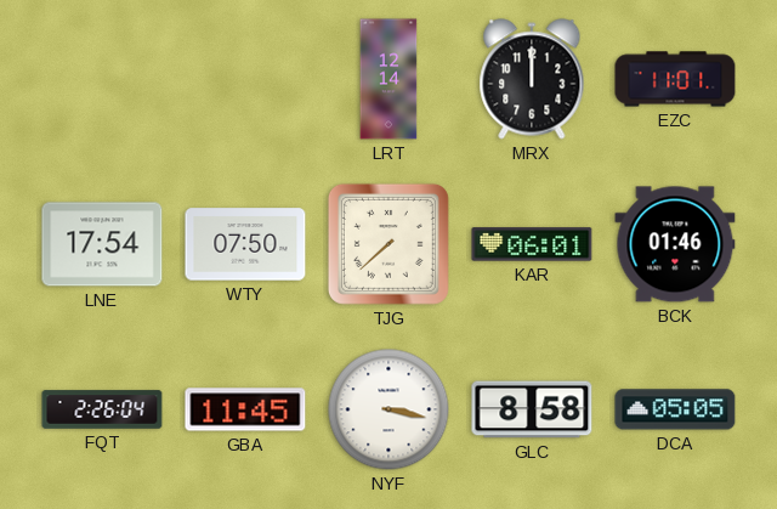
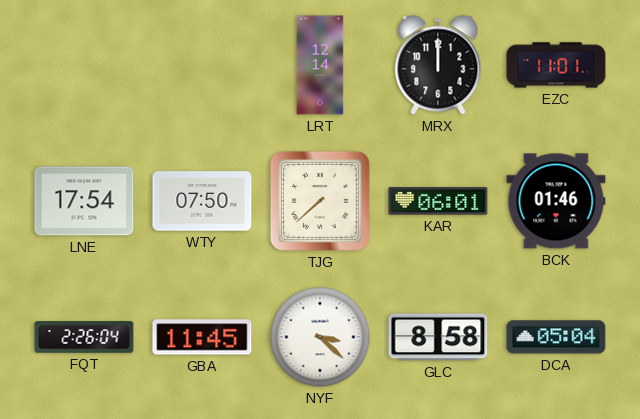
NYF: 3:17 -> 3:22
DCA: 05:05 -> 05:04
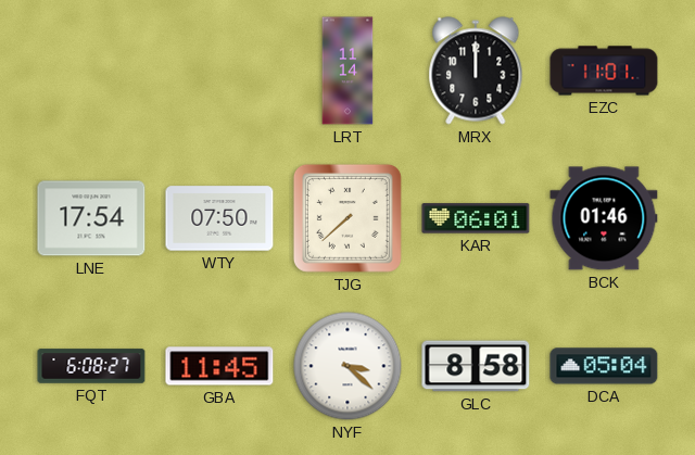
LRT: 12:14 -> 11:14
FQT: 2:26 -> 6:08
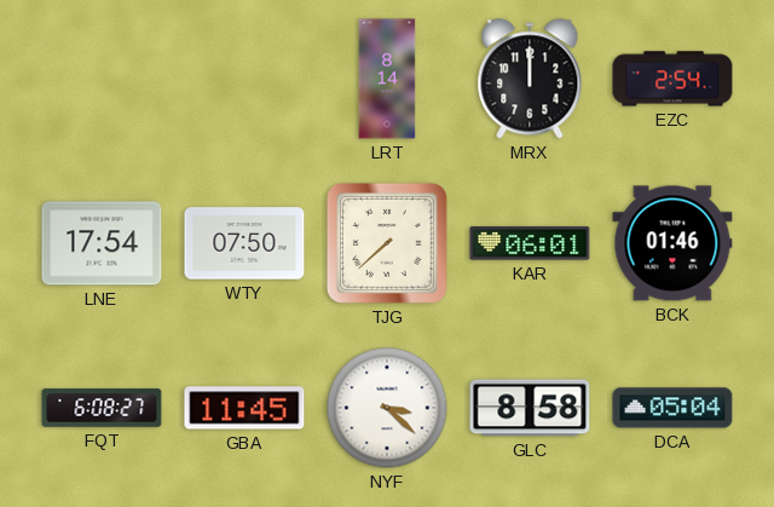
LRT: 11:14 -> 8:14
EZC: 11:01 -> 2:54
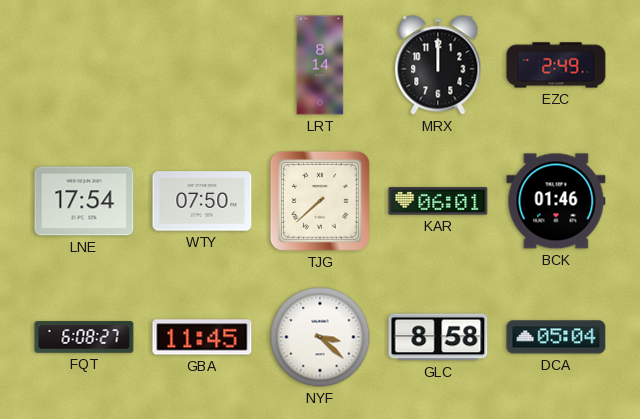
EZC: 2:54 -> 2:49
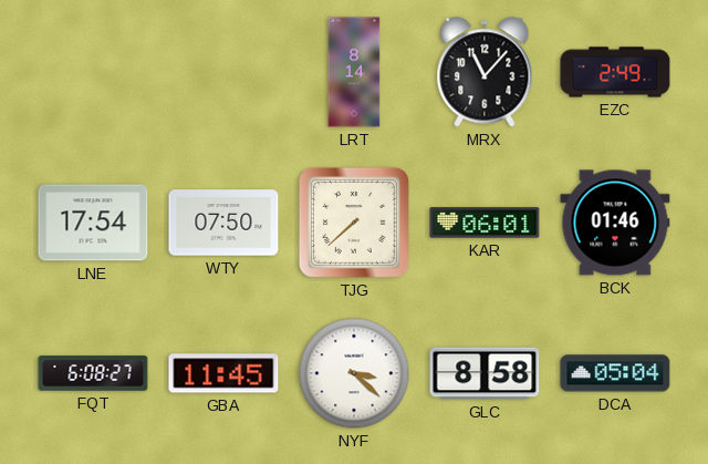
MRX: 12:00 -> 11:07
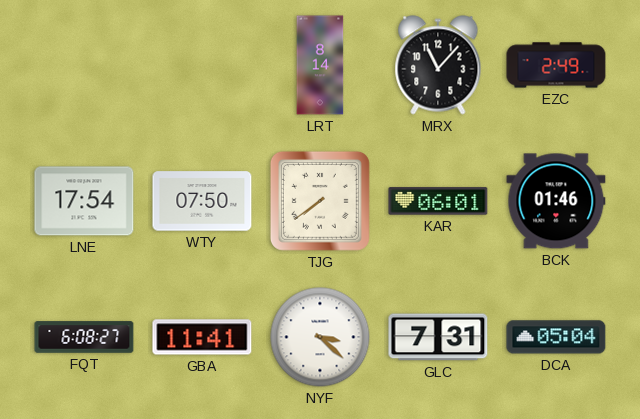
TJG: 7:38 -> 7:39
GBA: 11:45 -> 11:41
GLC: 8:58 -> 7:31
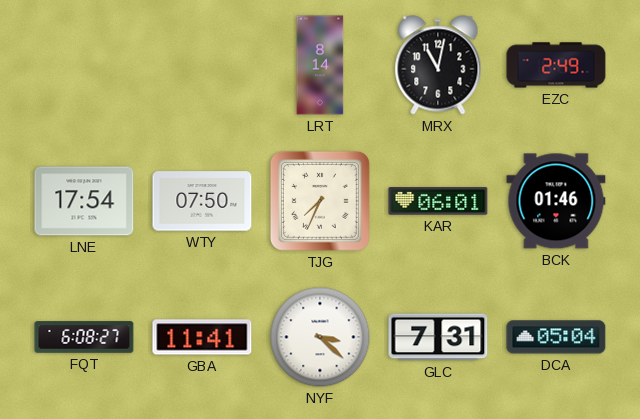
MRX: 11:07 -> 11:02
TJG: 7:39 -> 7:34
